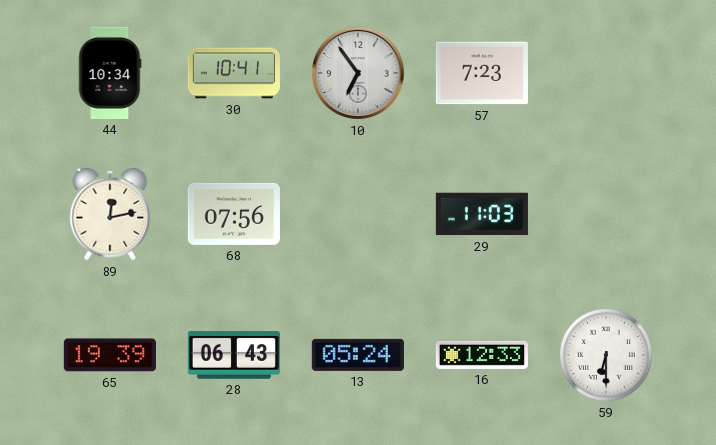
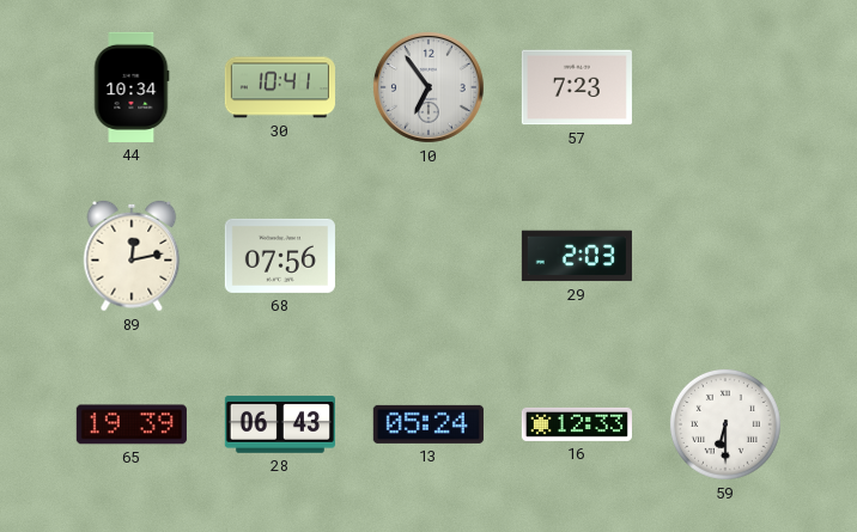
29: 11:03 -> 2:03
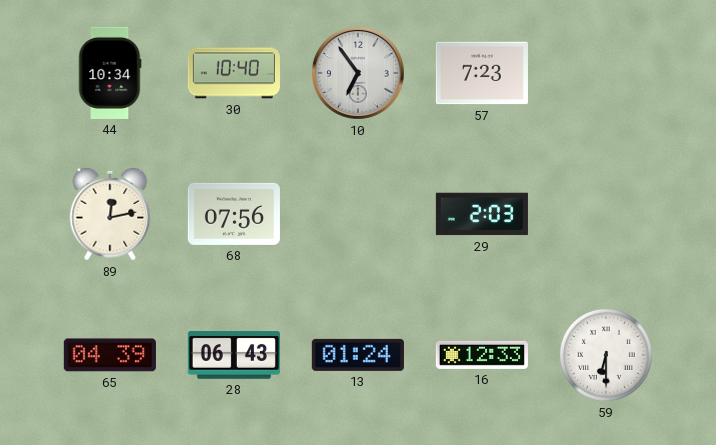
30: 10:41 -> 10:40
65: 19:39 -> 04:39
13: 05:24 -> 01:24
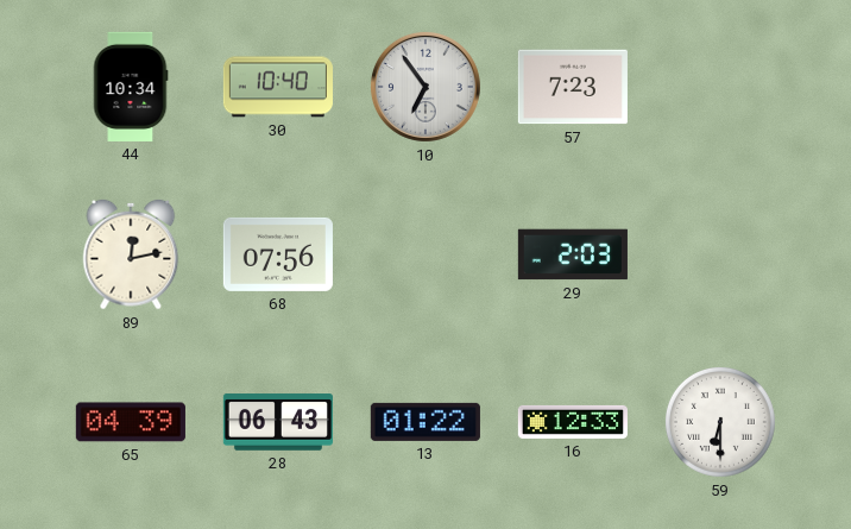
13: 01:24 -> 01:22
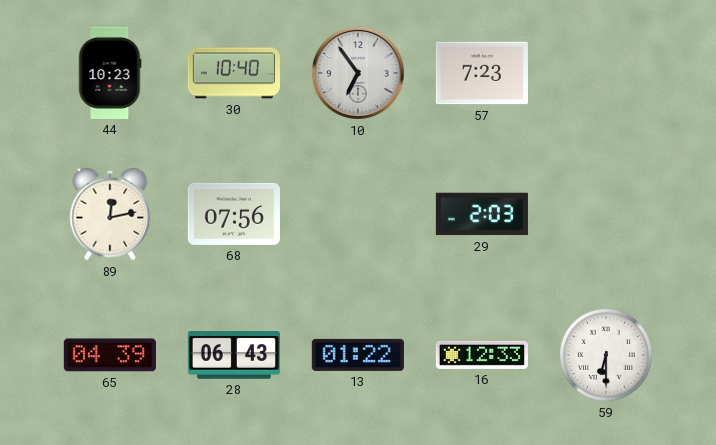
44: 10:34 -> 10:23
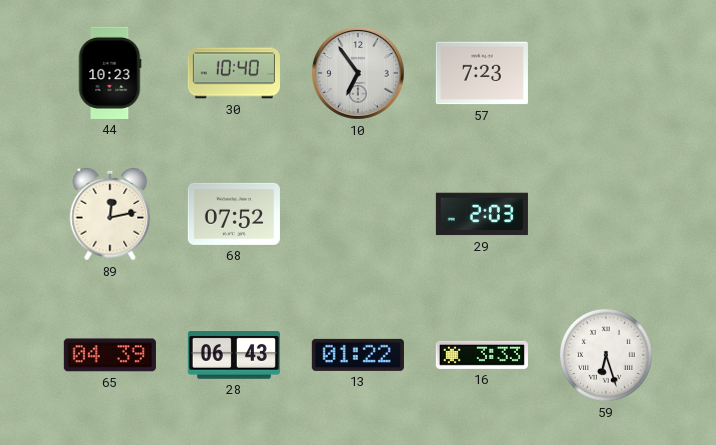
68: 07:56 -> 07:52
16: 12:33 -> 3:33
59: 6:30 -> 6:27
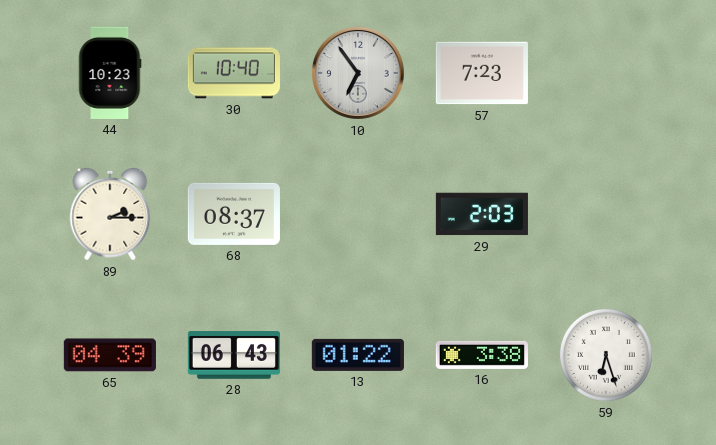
89: 12:13 -> 2:15
68: 07:52 -> 08:37
16: 3:33 -> 3:38
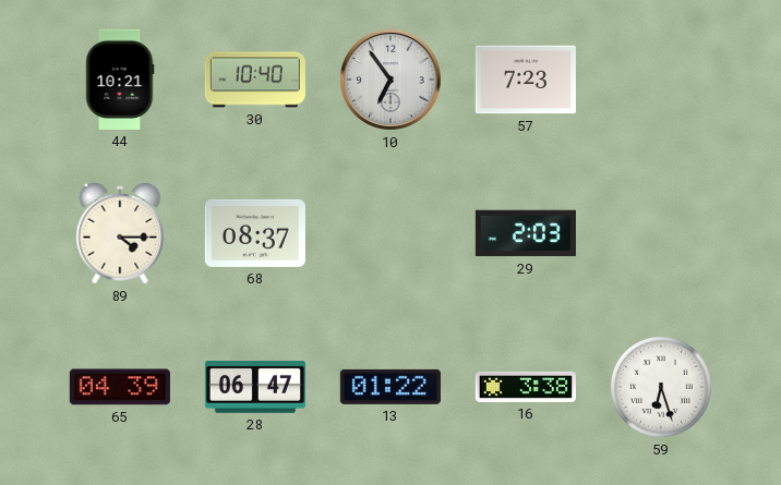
44: 10:23 -> 10:21
89: 2:15 -> 4:15
28: 06:43 -> 06:47
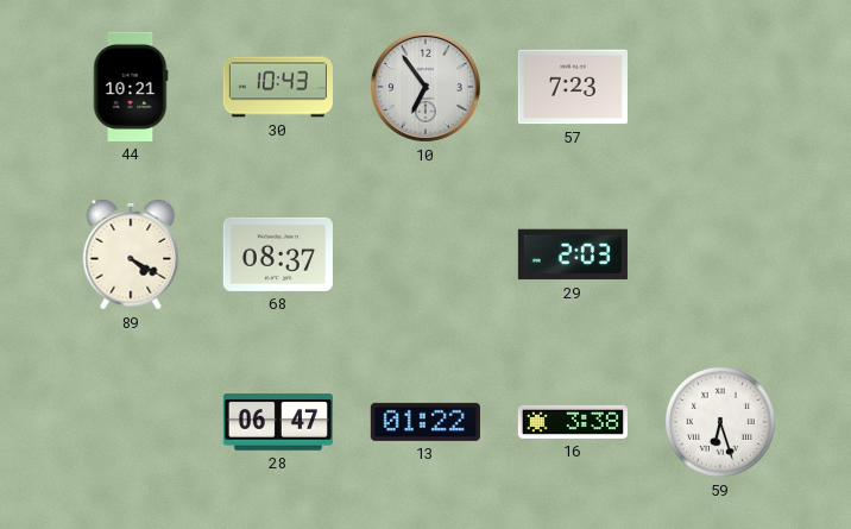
30: 10:40 -> 10:43
89: 4:15 -> 4:20
65: 04:39 -> none
